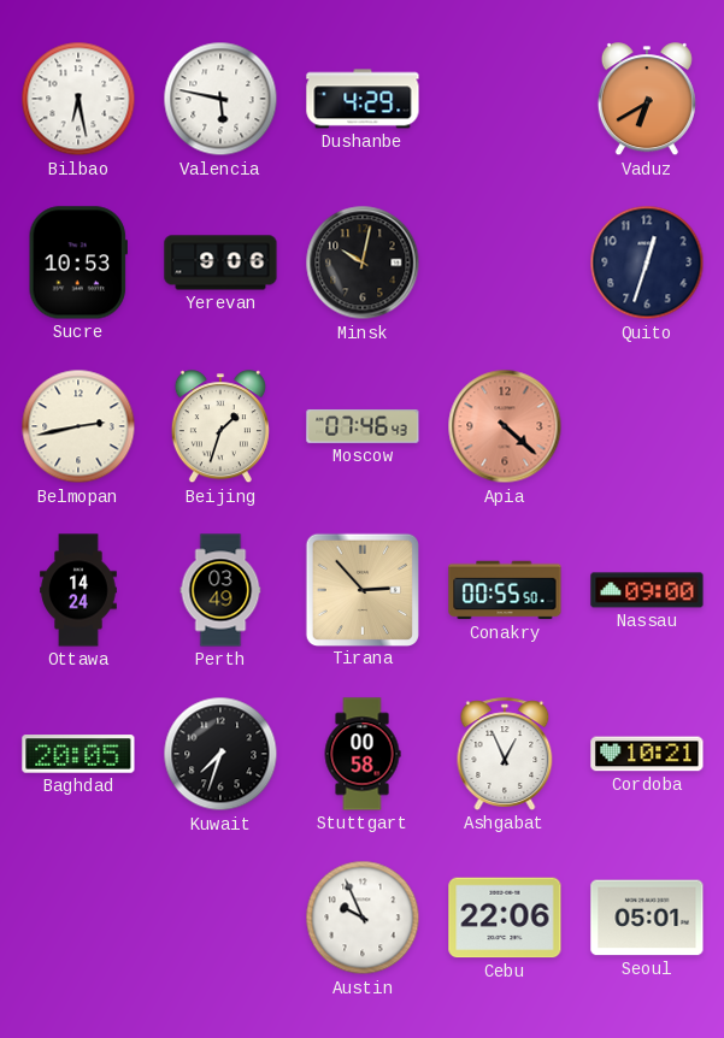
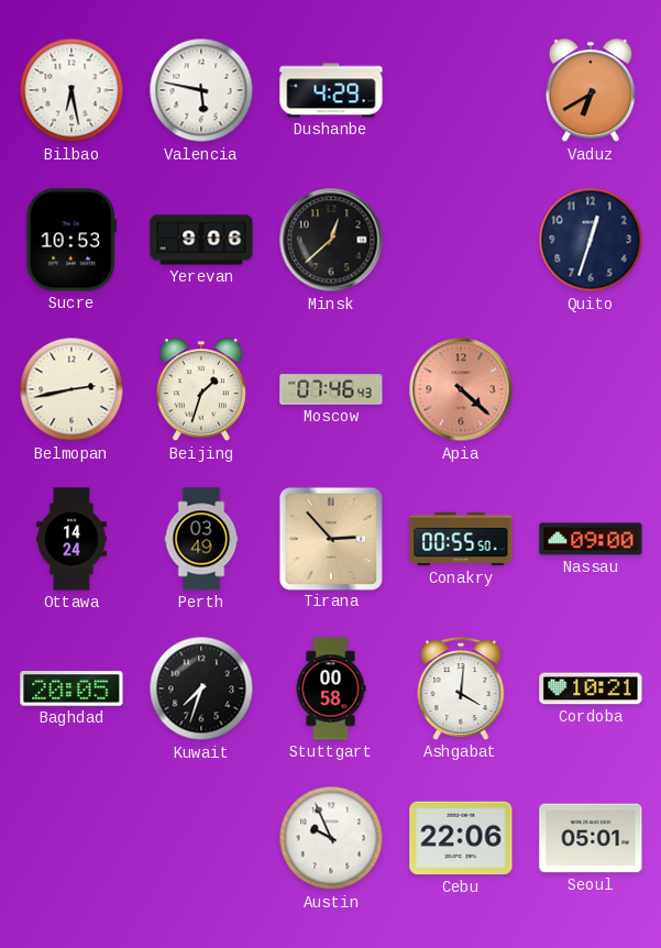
Minsk: 10:02 -> 12:38
Ashgabat: 12:56 -> 4:01
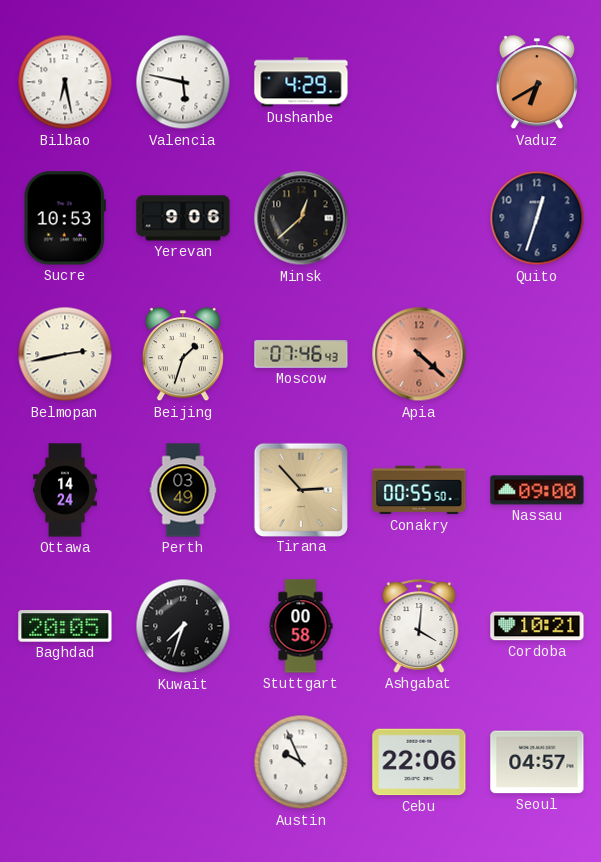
Seoul: 05:01 -> 04:57
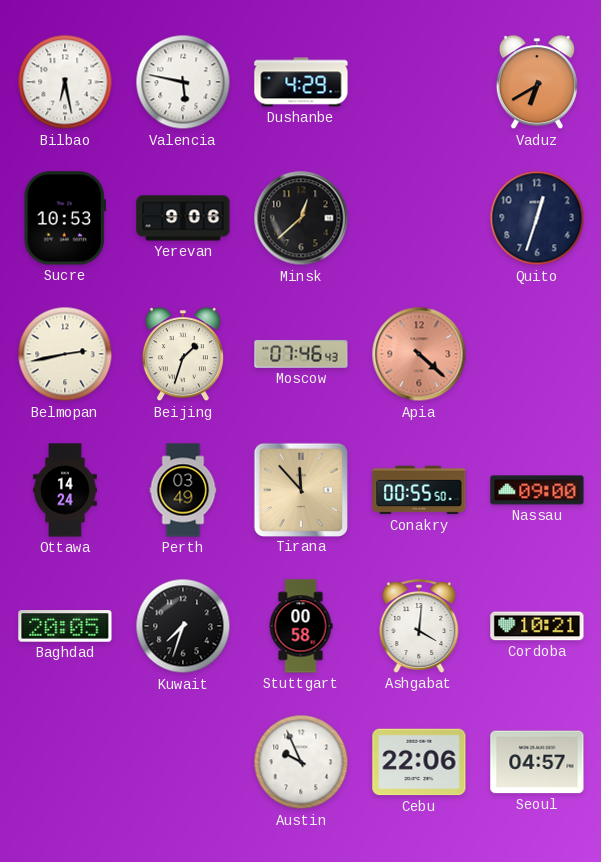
Tirana: 2:53 -> 11:53
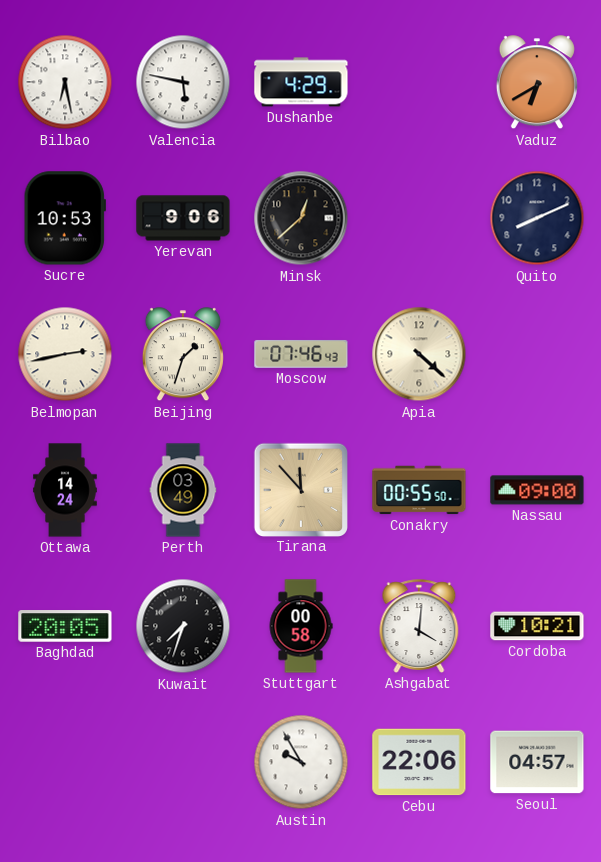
Quito: 12:33 -> 8:11
Apia dial: salmon -> cream
Austin: 9:56 -> 9:55
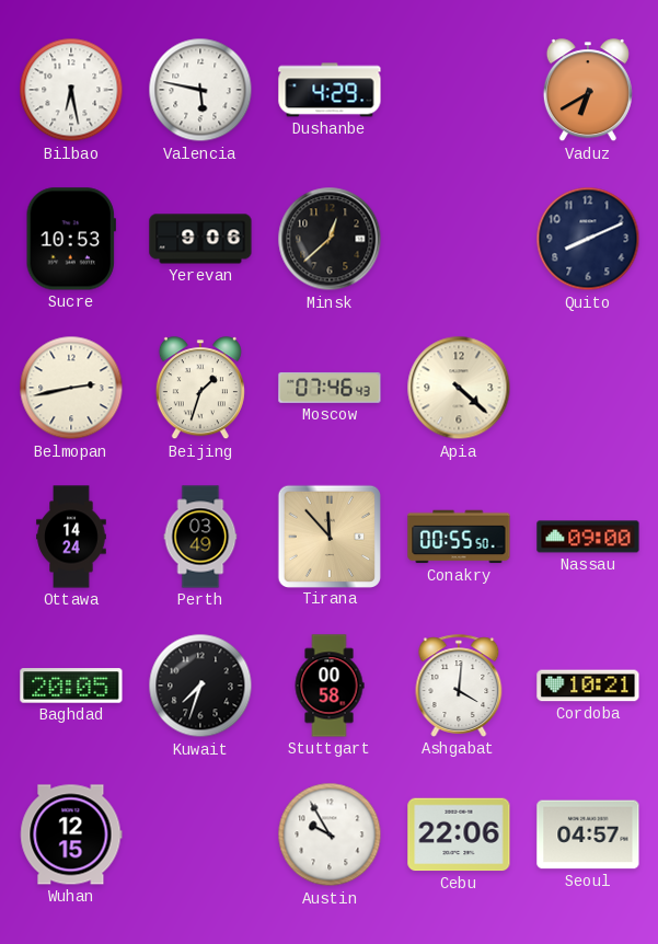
Wuhan: none -> 12:15
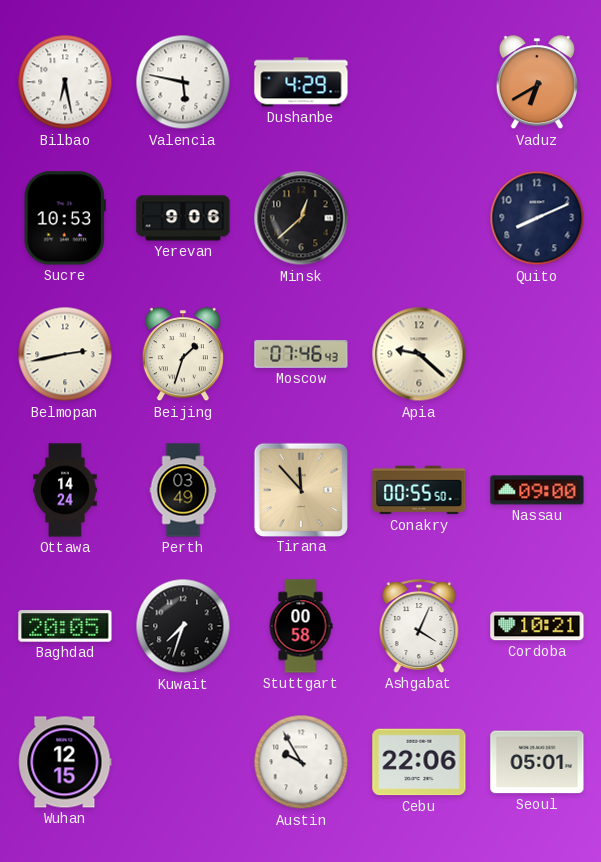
Apia: 4:22 -> 9:22
Ashgabat: 4:01 -> 4:04
Seoul: 04:57 -> 05:01
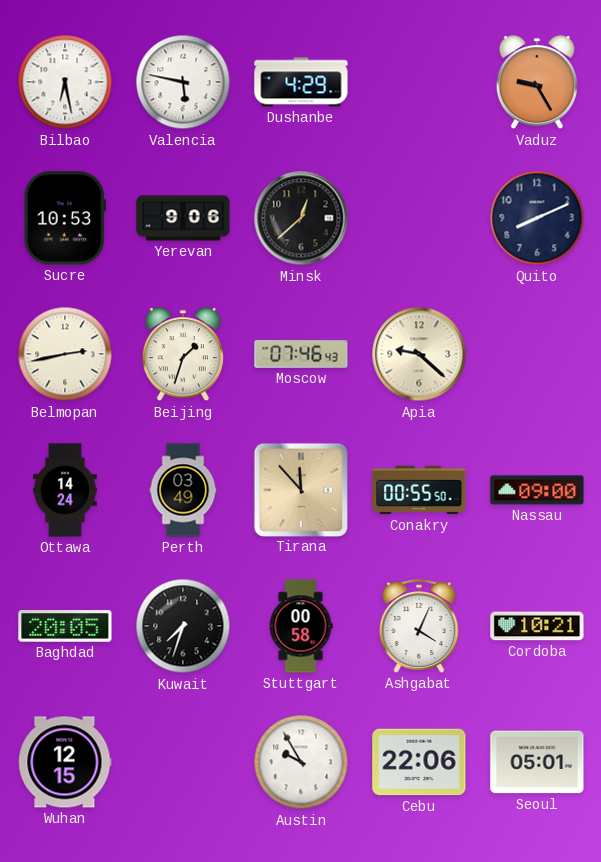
Vaduz: 6:40 -> 9:25
